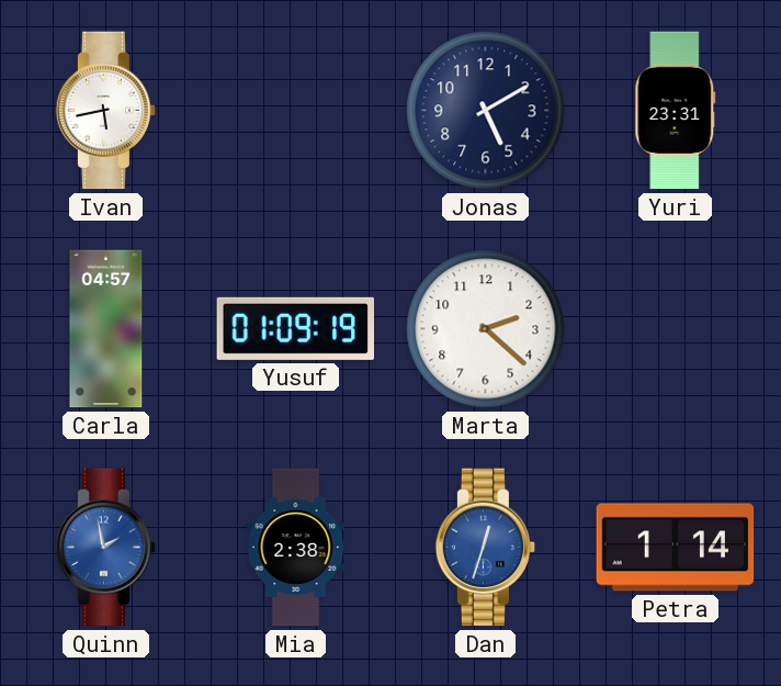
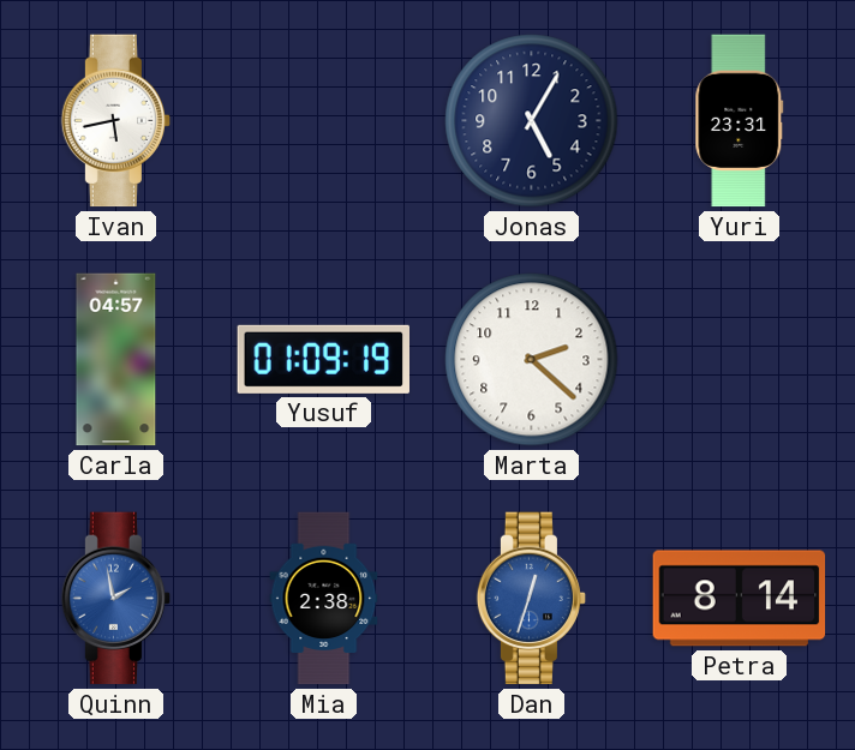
Jonas: 5:10 -> 5:05
Petra: 1:14 -> 8:14
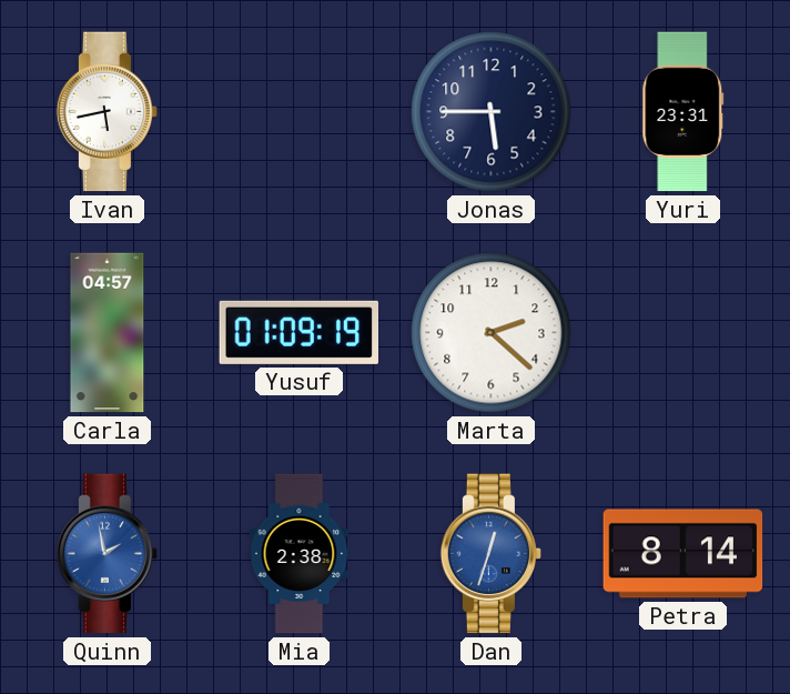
Jonas: 5:05 -> 5:45
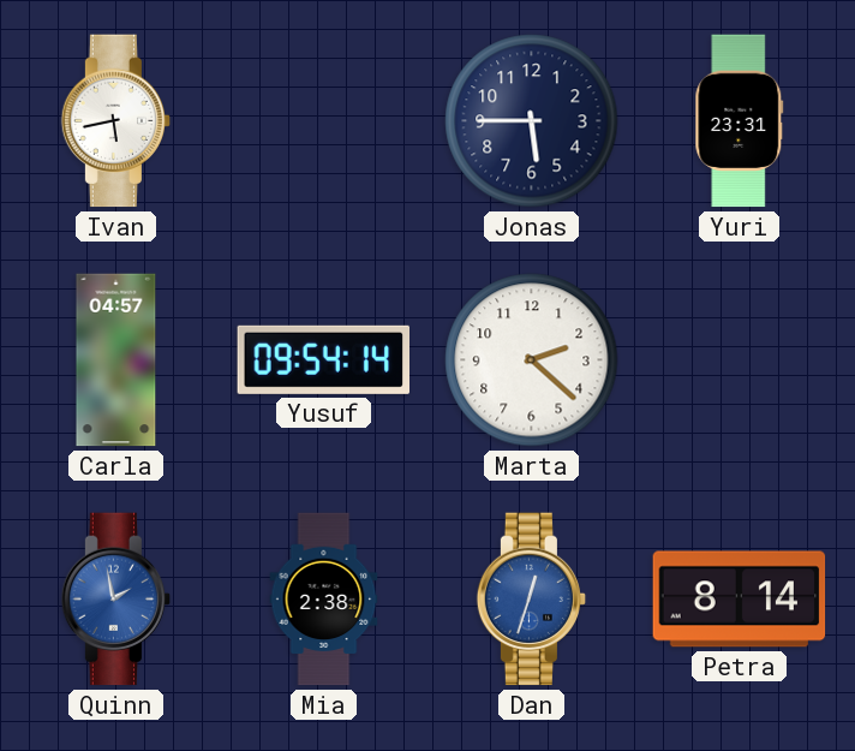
Yusuf: 01:09 -> 09:54
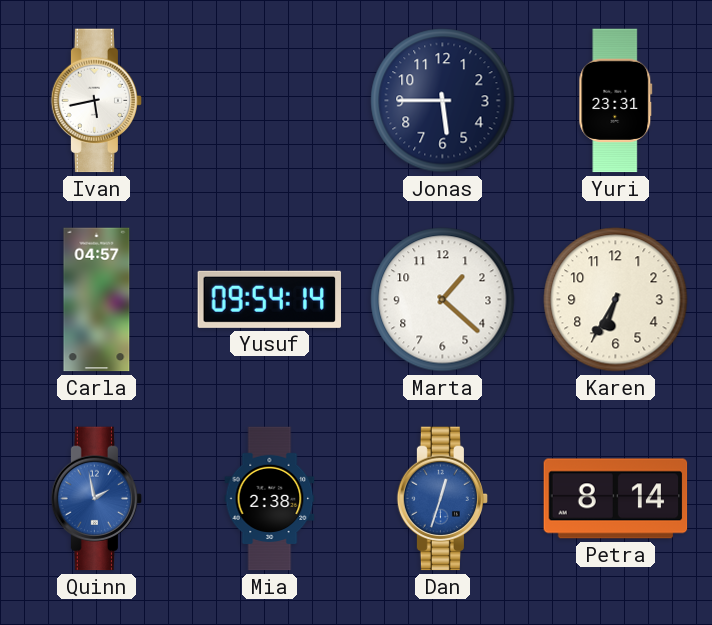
Marta: 2:22 -> 1:22
Karen: none -> 6:35
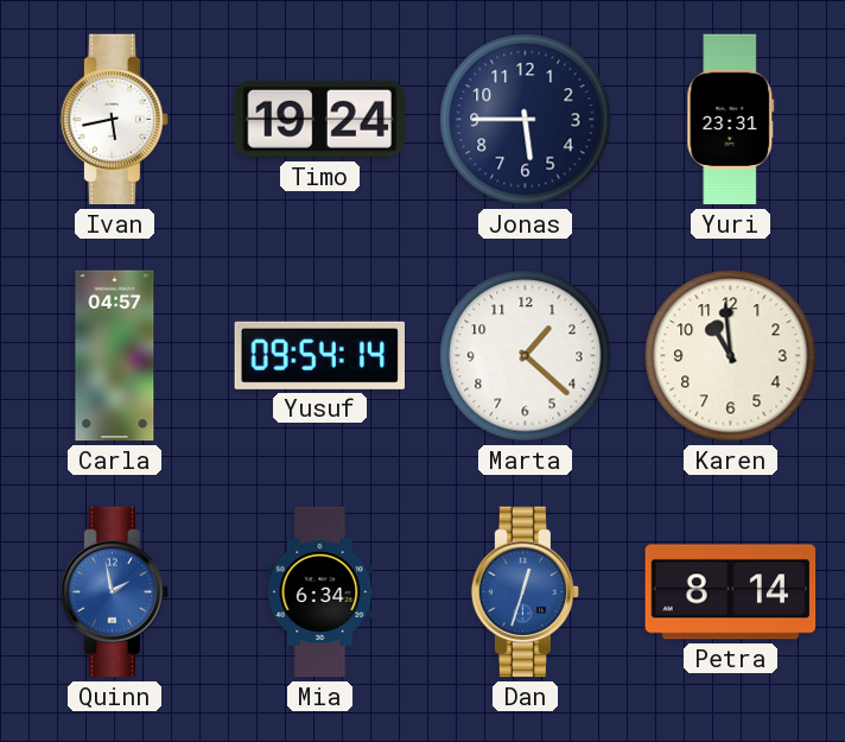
Timo: none -> 19:24
Karen: 6:35 -> 10:59
Mia: 2:38 -> 6:34
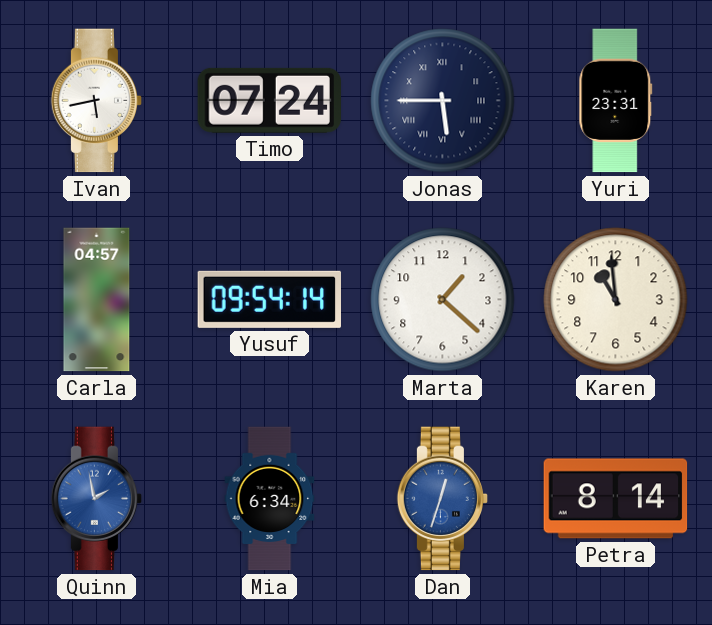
Timo: 19:24 -> 07:24
Jonas numerals: Arabic -> Roman
